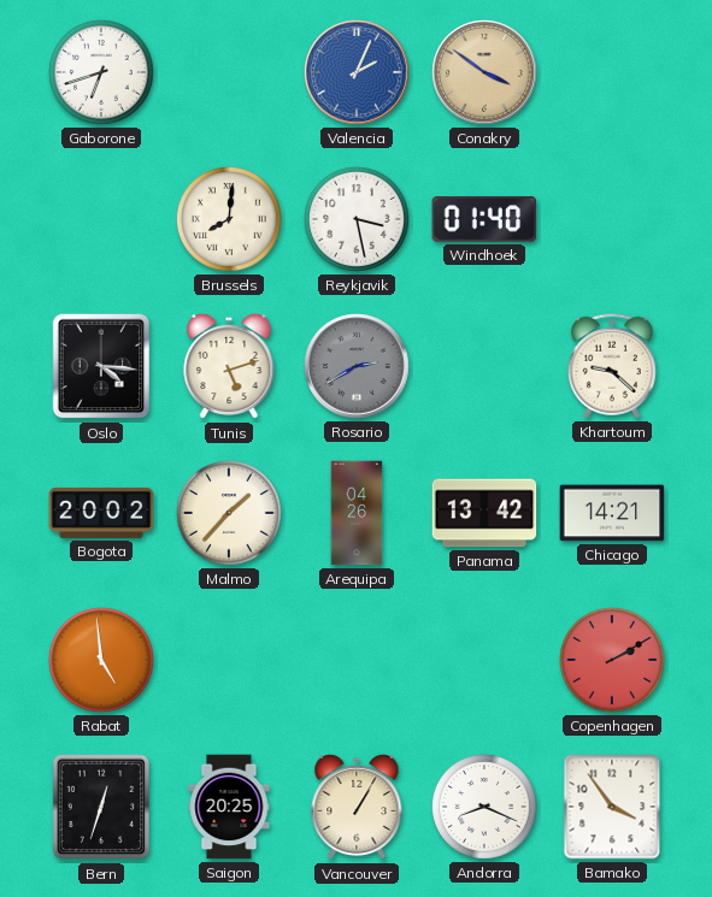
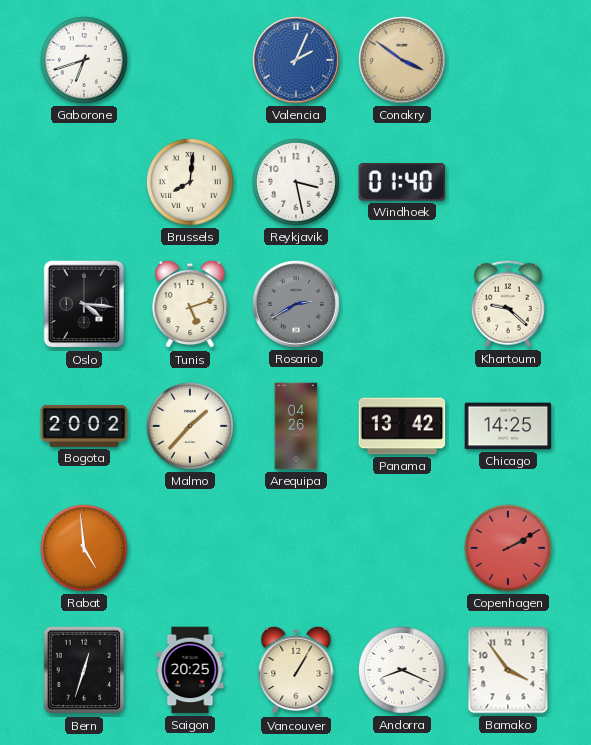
Chicago: 14:21 -> 14:25
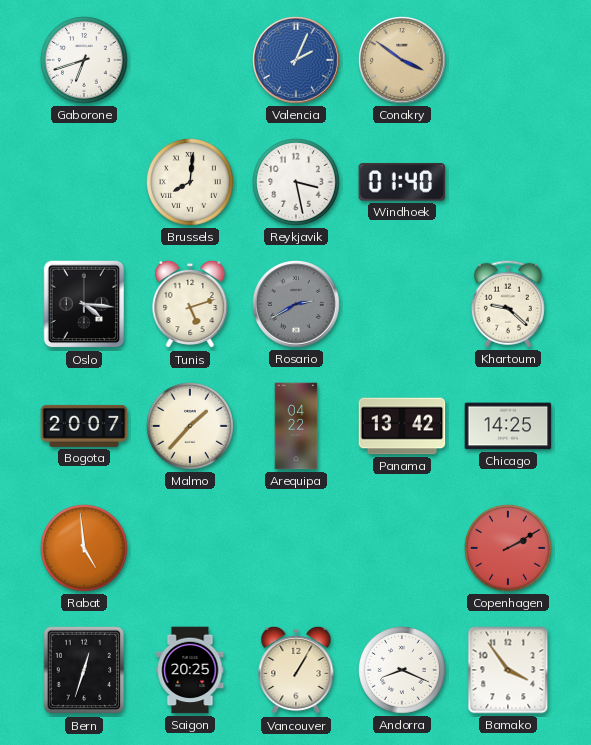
Bogota: 20:02 -> 20:07
Arequipa: 04:26 -> 04:22
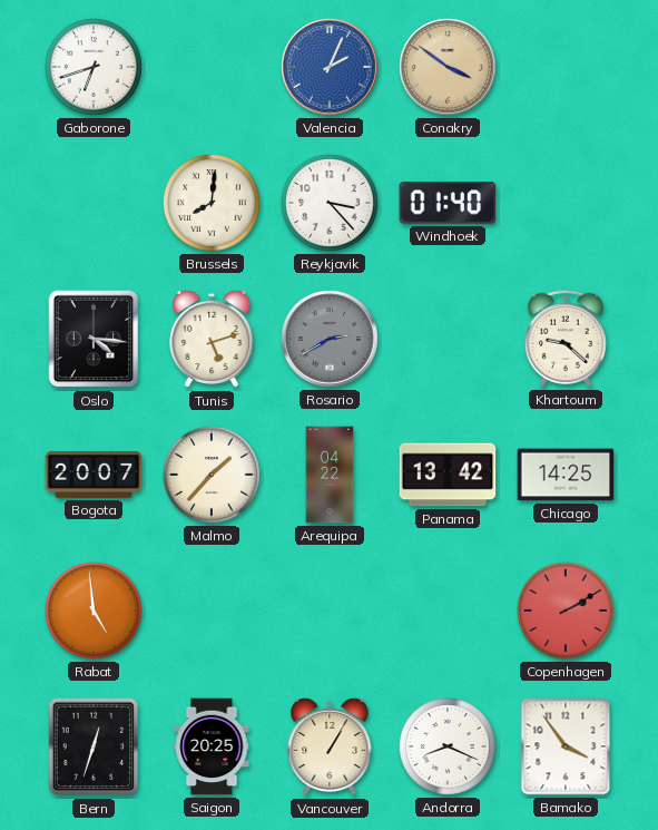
Reykjavik: 3:28 -> 3:23
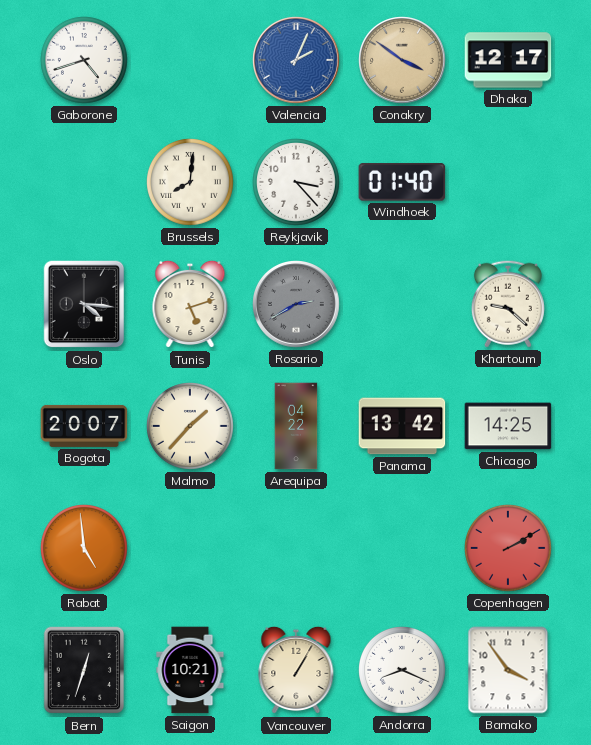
Gaborone: 6:42 -> 4:42
Dhaka: none -> 12:17
Saigon: 20:25 -> 10:21
